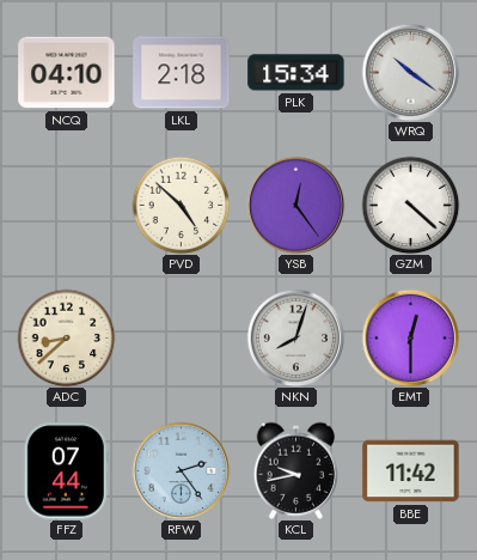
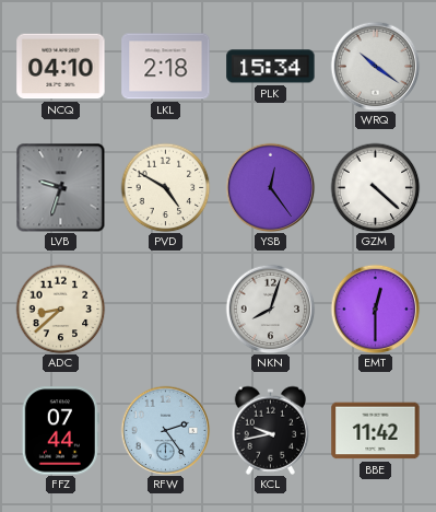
LVB: none -> 9:33
PVD: 4:52 -> 4:50
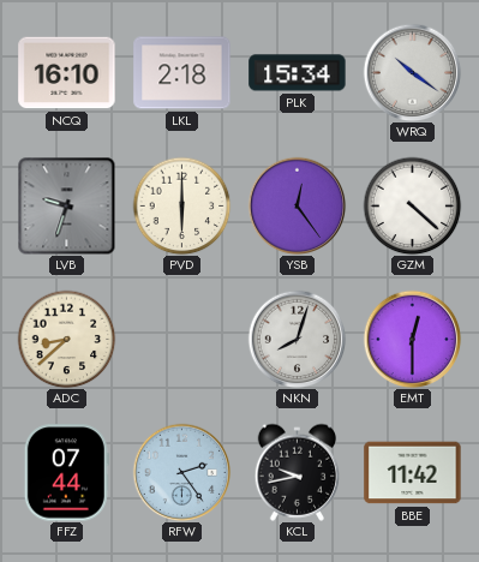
NCQ: 04:10 -> 16:10
PVD: 4:50 -> 6:00
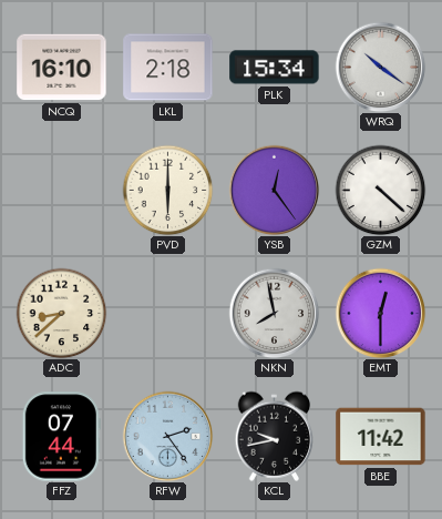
LVB: 9:33 -> none
NKN: 8:03 -> 7:58
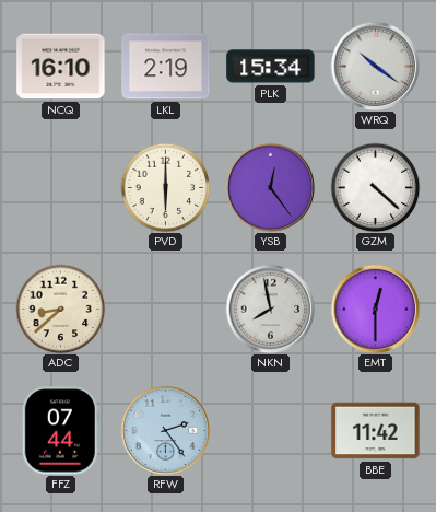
LKL: 2:18 -> 2:19
KCL: 9:43 -> none
